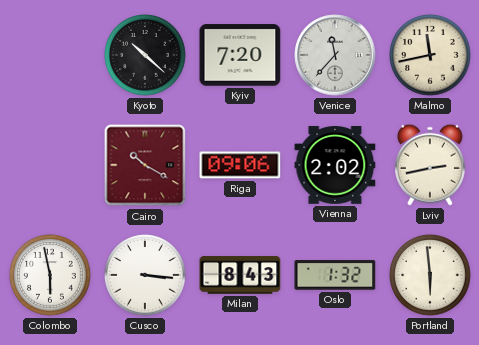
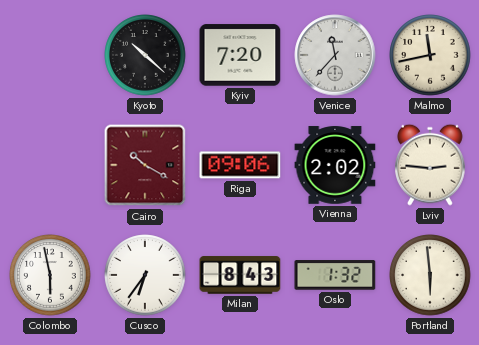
Lviv: 2:43 -> 2:46
Cusco: 3:16 -> 6:36
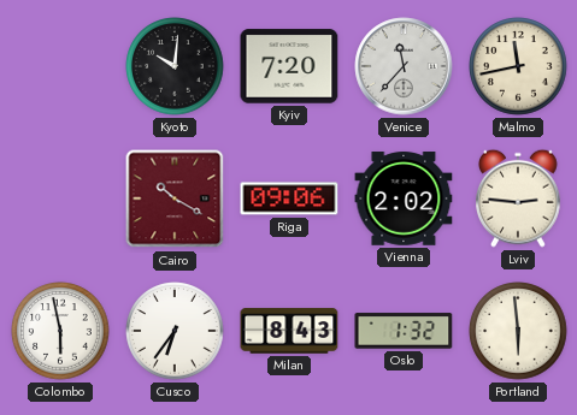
Kyoto: 10:22 -> 10:01
